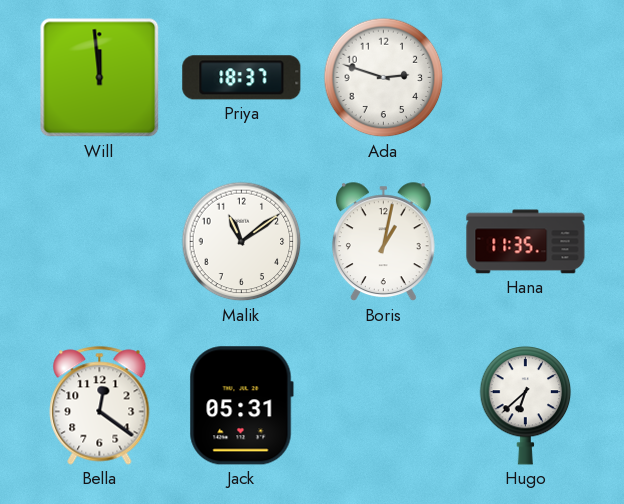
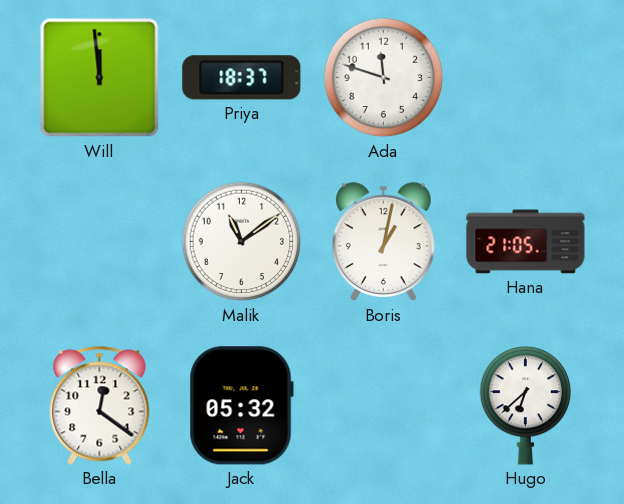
Ada: 2:48 -> 11:48
Hana: 11:35 -> 21:05
Jack: 05:31 -> 05:32
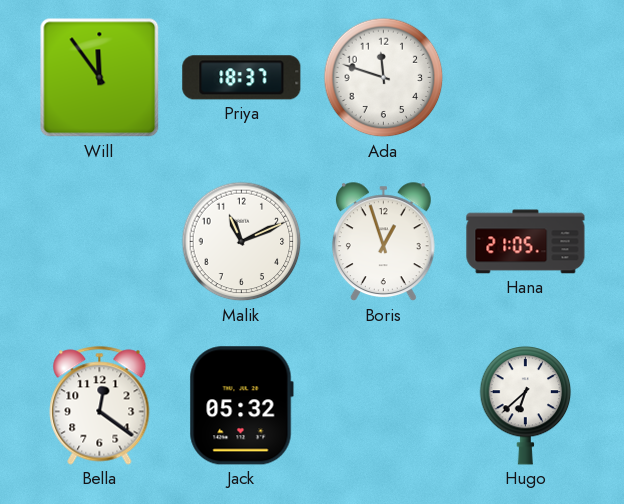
Will: 11:59 -> 11:54
Malik: 11:09 -> 11:11
Boris: 1:02 -> 12:57
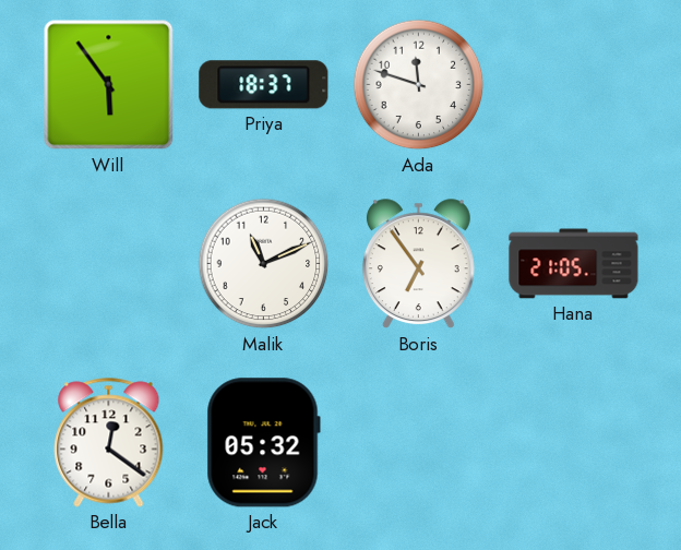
Will: 11:54 -> 5:54
Boris: 12:57 -> 6:54
Hugo: 6:38 -> none
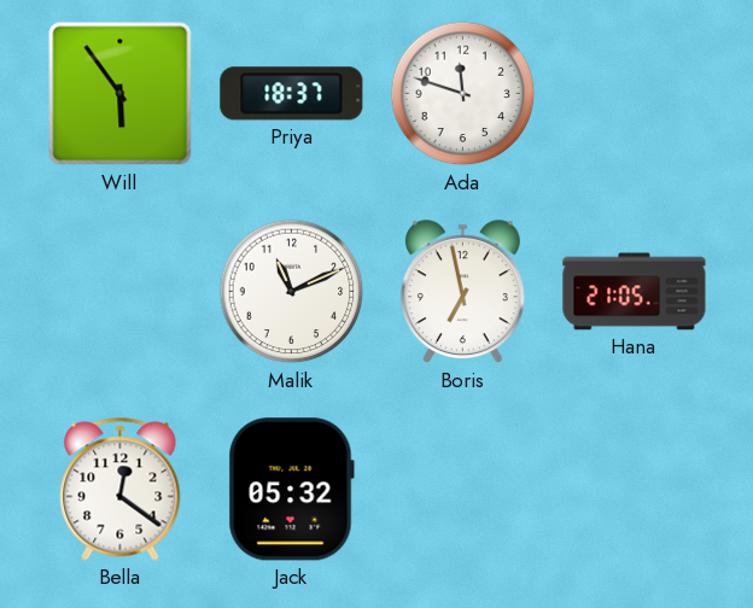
Boris: 6:54 -> 6:58
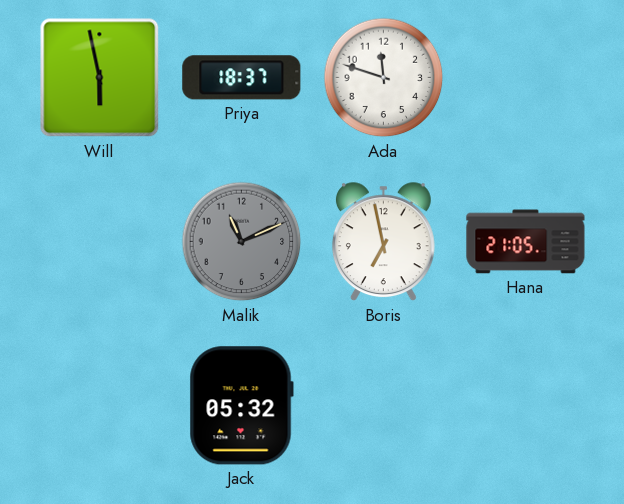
Will: 5:54 -> 5:58
Malik dial: white -> grey
Bella: 12:21 -> none
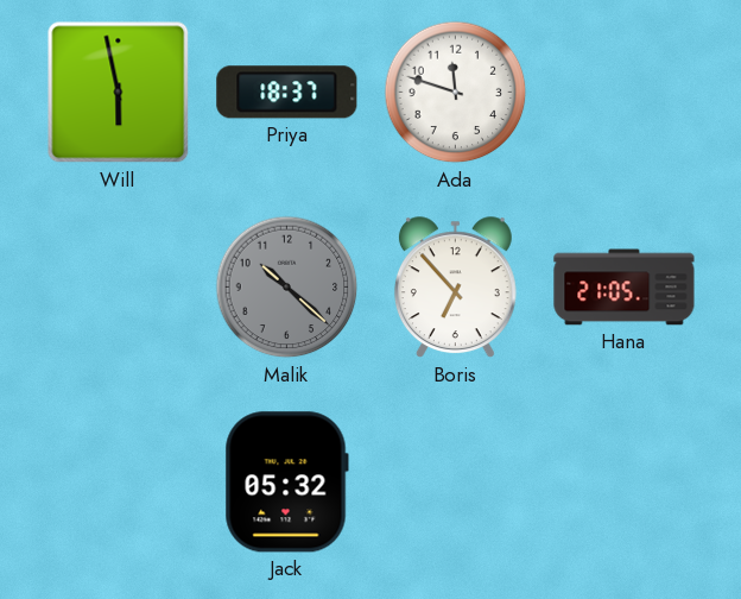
Malik: 11:11 -> 10:22
Boris: 6:58 -> 6:53
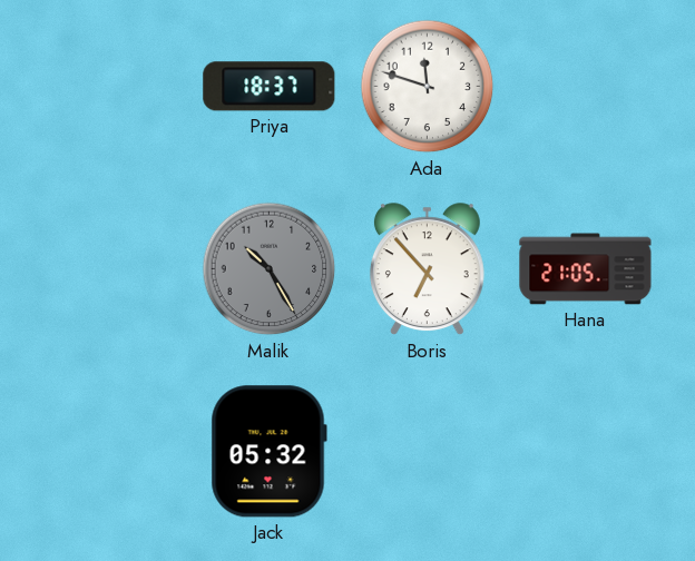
Will: 5:58 -> none
Malik: 10:22 -> 10:25
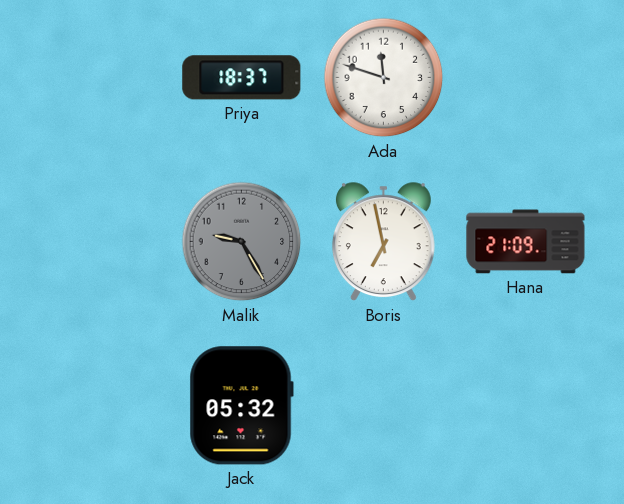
Malik: 10:25 -> 9:25
Boris: 6:53 -> 6:58
Hana: 21:05 -> 21:09
